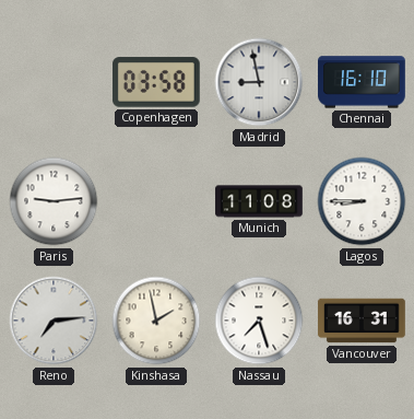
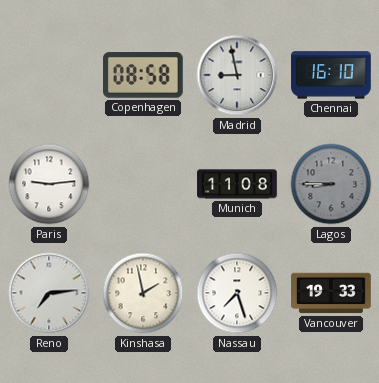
Copenhagen: 03:58 -> 08:58
Lagos dial: white -> grey
Vancouver: 16:31 -> 19:33
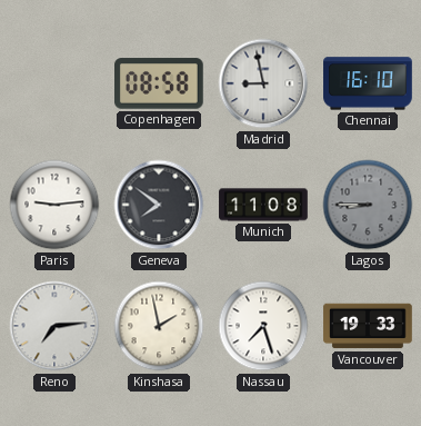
Geneva: none -> 7:51
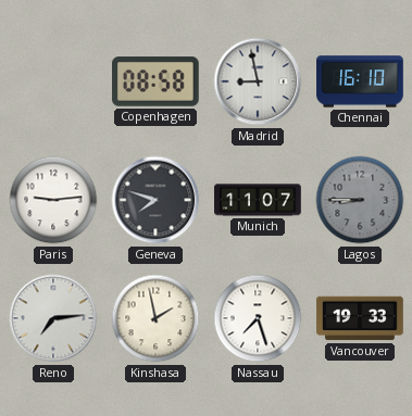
Geneva: 7:51 -> 7:48
Munich: 11:08 -> 11:07
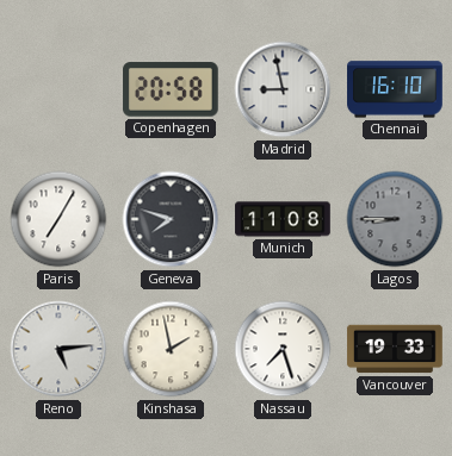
Copenhagen: 08:58 -> 20:58
Paris: 9:14 -> 7:05
Munich: 11:07 -> 11:08
Reno: 7:14 -> 5:14
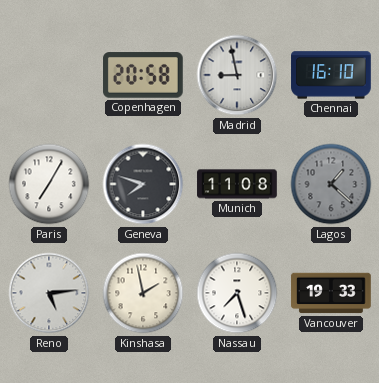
Lagos: 8:45 -> 1:22
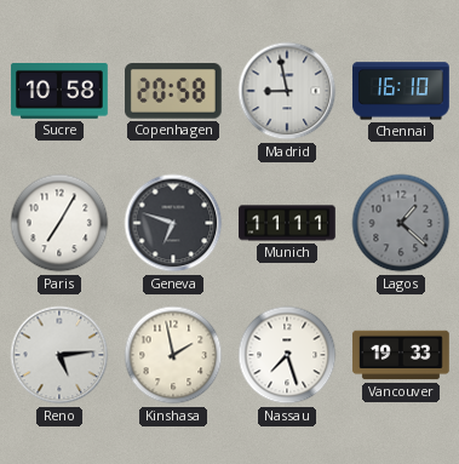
Sucre: none -> 10:58
Geneva: 7:48 -> 6:48
Munich: 11:08 -> 11:11
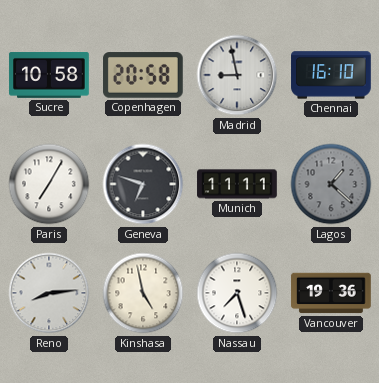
Reno: 5:14 -> 8:14
Kinshasa: 1:58 -> 4:58
Vancouver: 19:33 -> 19:36
